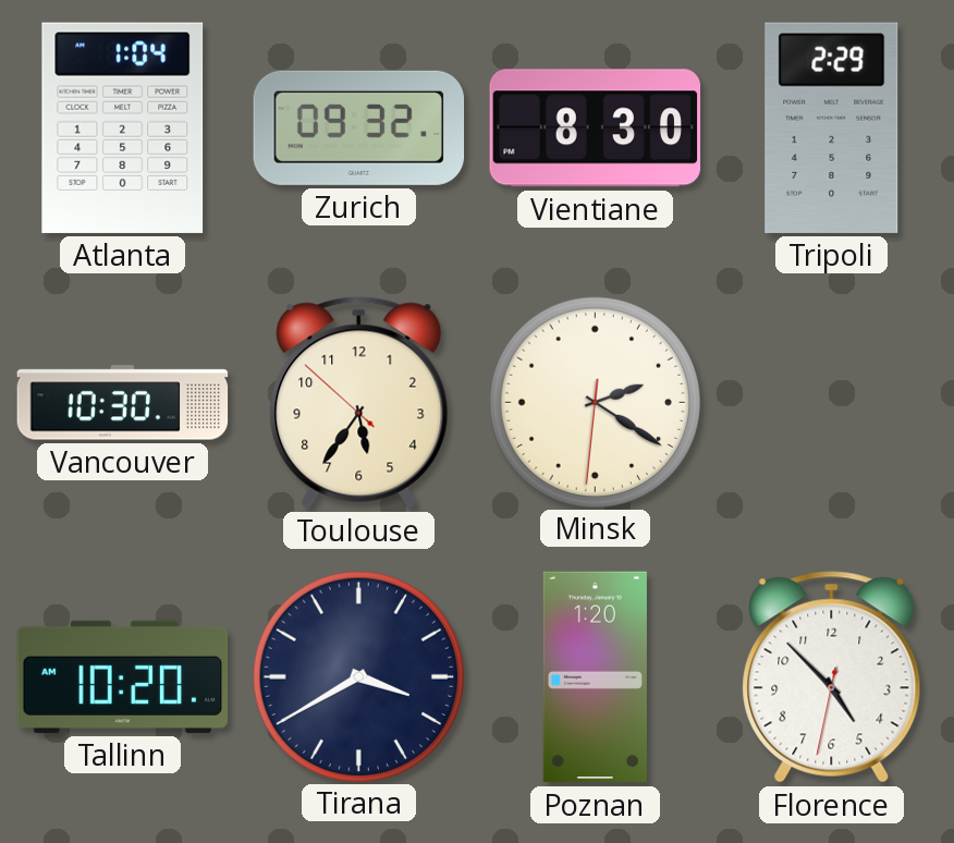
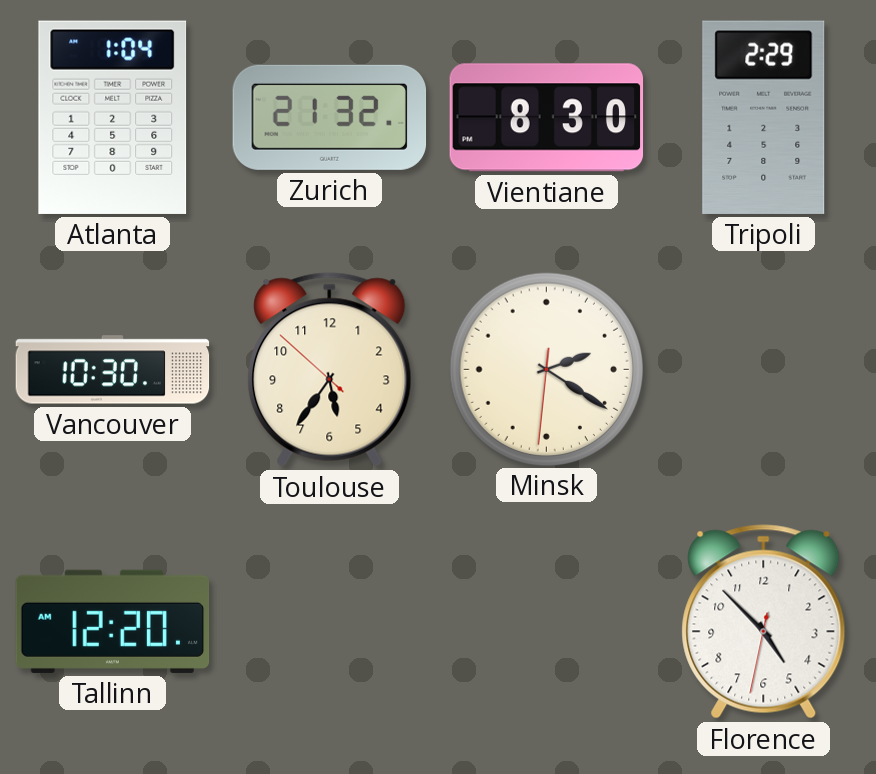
Zurich: 09:32 -> 21:32
Tallinn: 10:20 -> 12:20
Tirana: 3:40 -> none
Poznan: 1:20 -> none
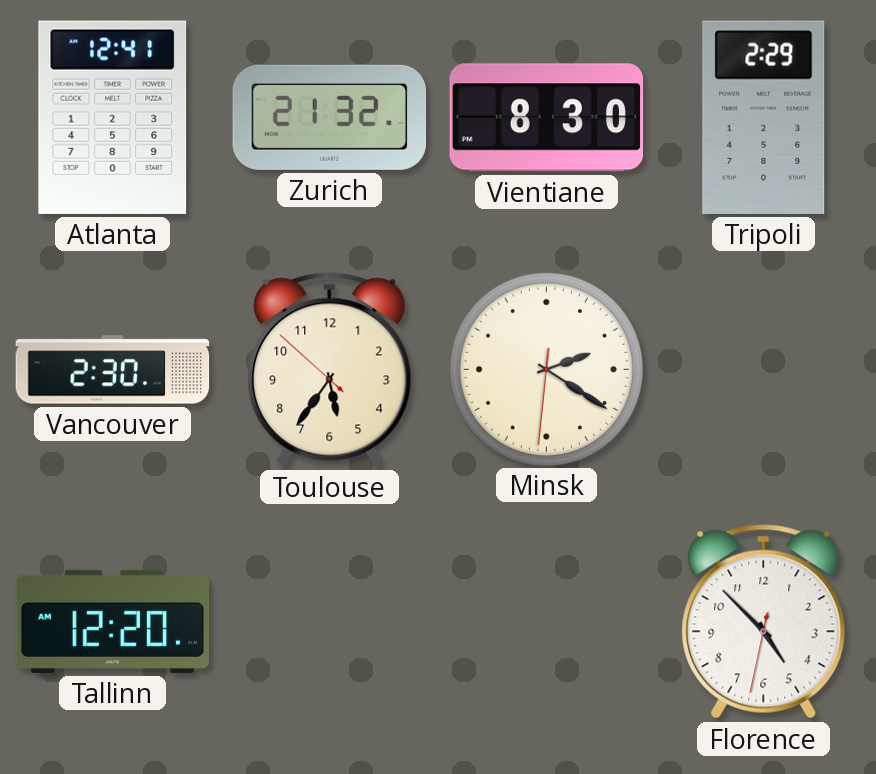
Atlanta: 1:04 -> 12:41
Vancouver: 10:30 -> 2:30
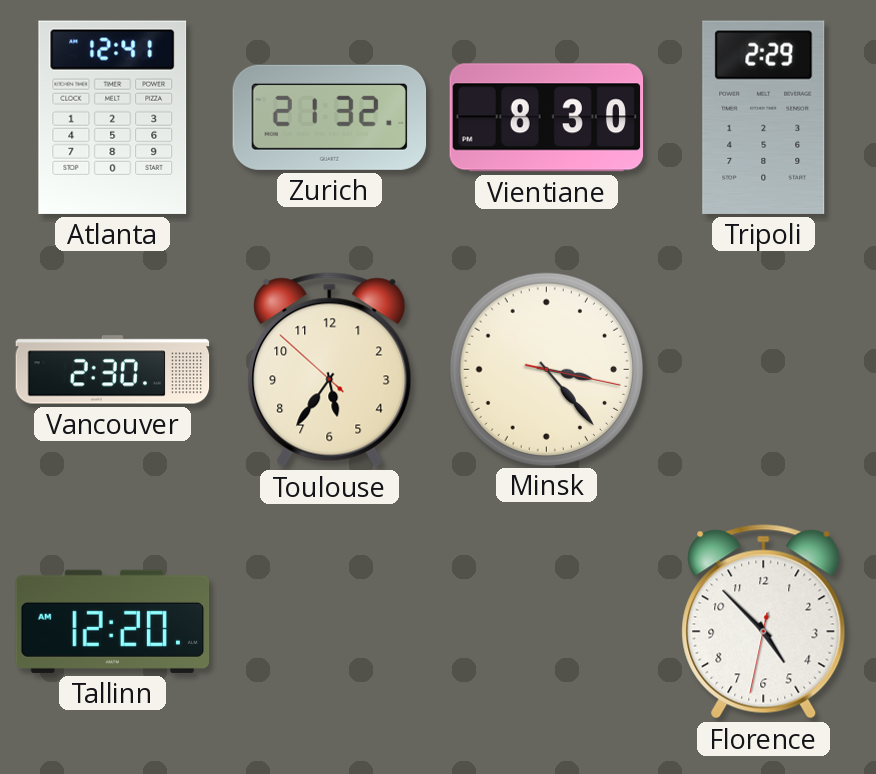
Minsk: 2:20 -> 3:23
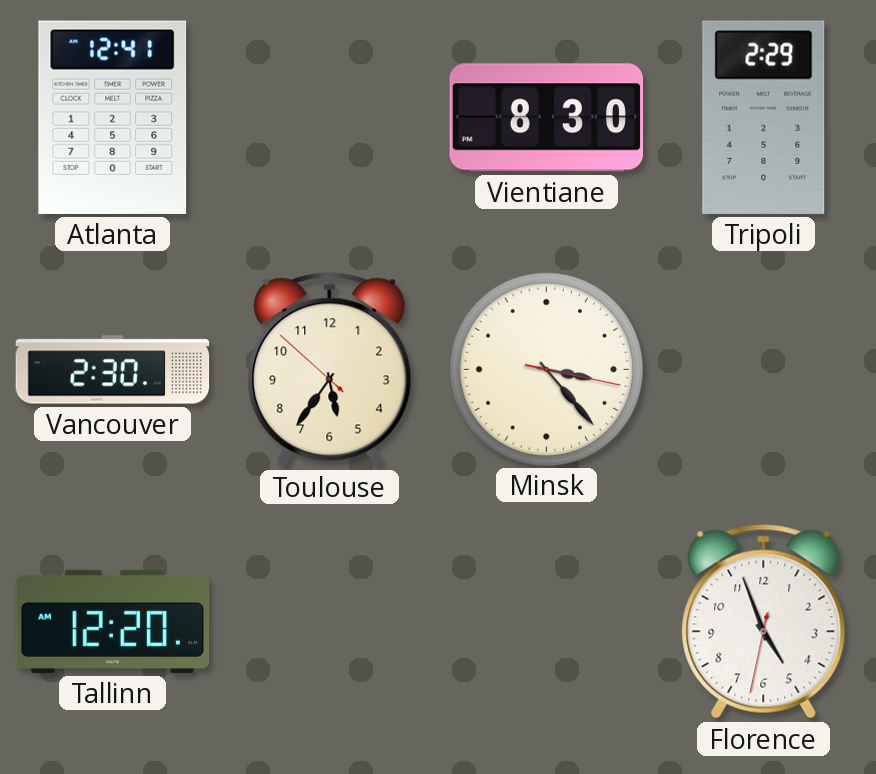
Zurich: 21:32 -> none
Florence: 4:52 -> 4:56
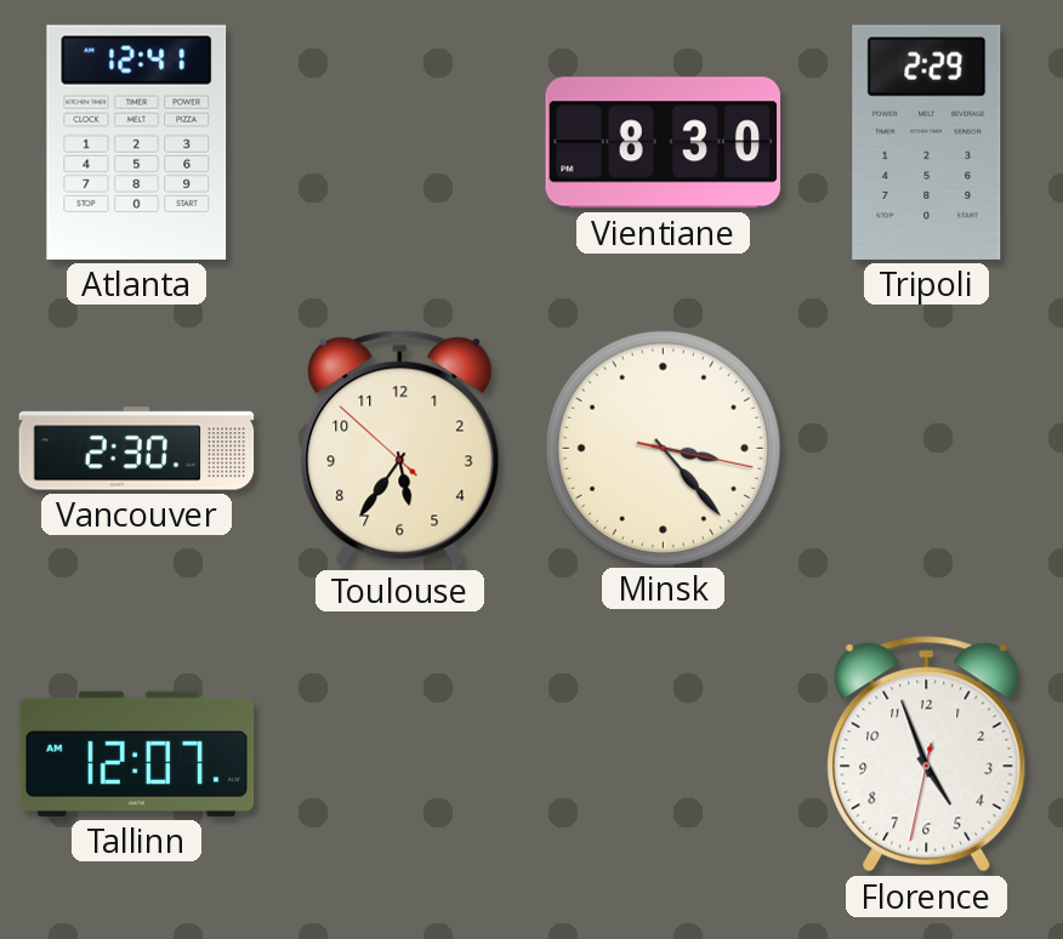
Tallinn: 12:20 -> 12:07
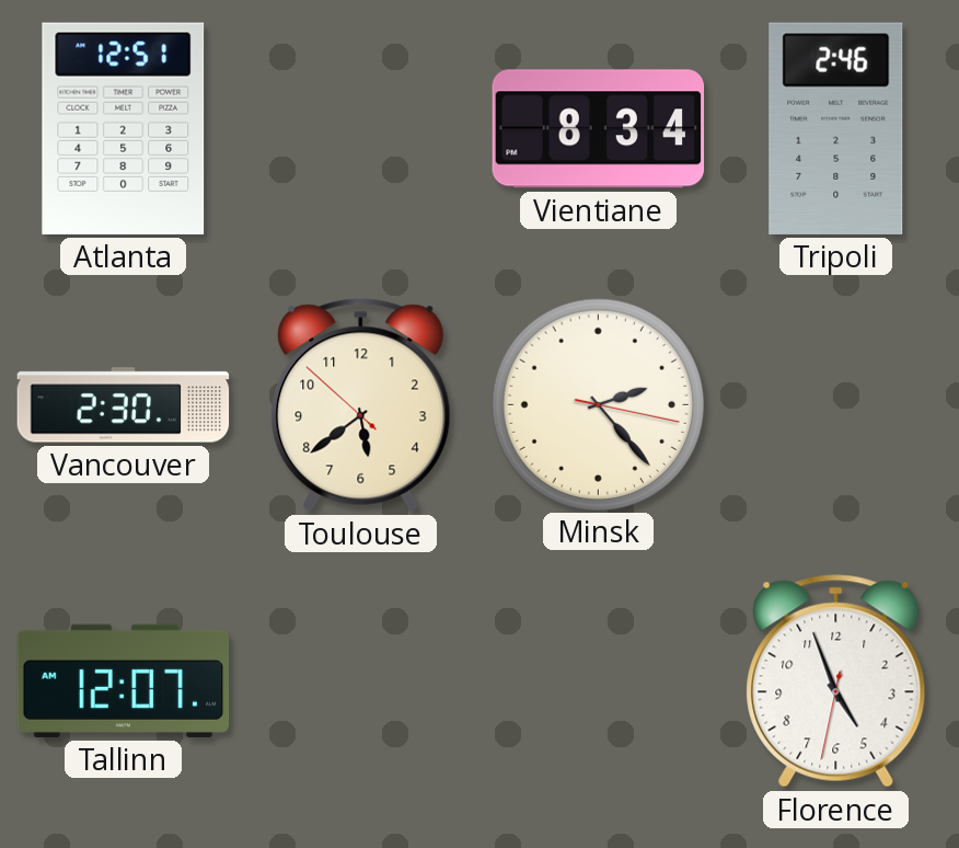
Atlanta: 12:41 -> 12:51
Vientiane: 8:30 -> 8:34
Tripoli: 2:29 -> 2:46
Toulouse: 5:35 -> 5:38
Minsk: 3:23 -> 2:23
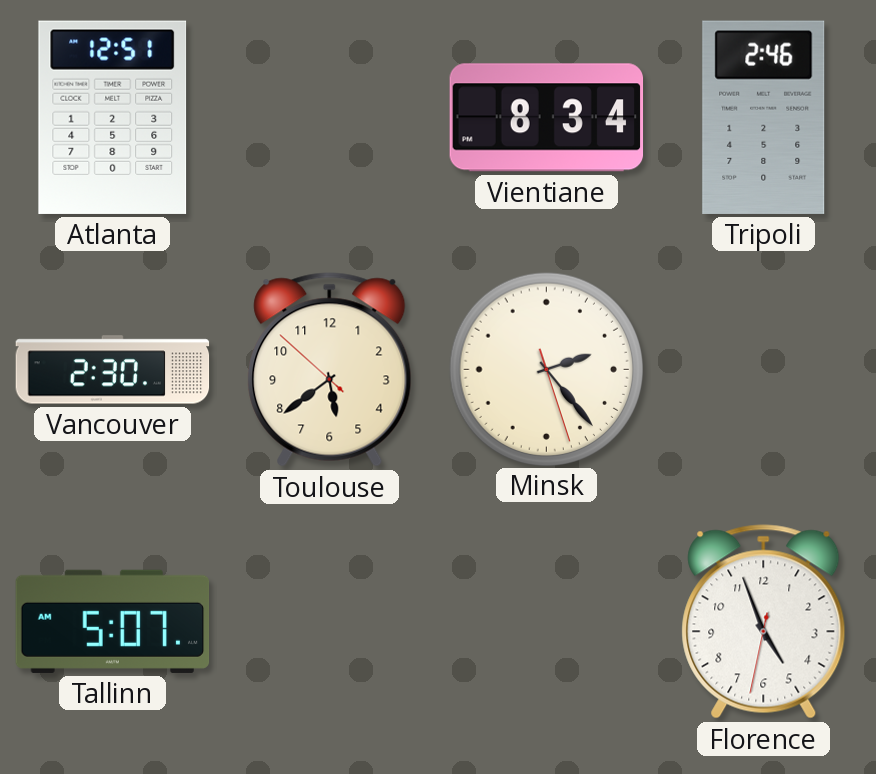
Minsk: 2:23:17 -> 2:23:27
Tallinn: 12:07 -> 5:07
